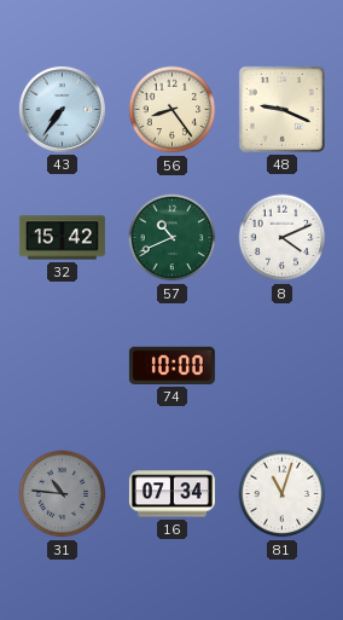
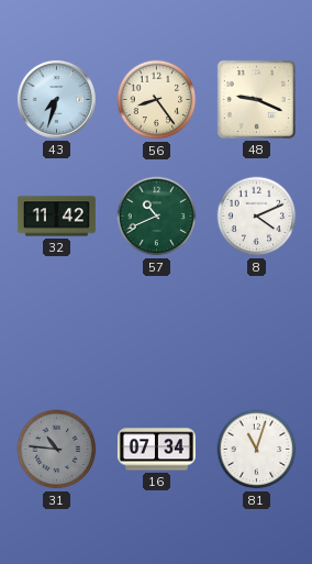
43: 7:36 -> 7:33
32: 15:42 -> 11:42
74: 10:00 -> none
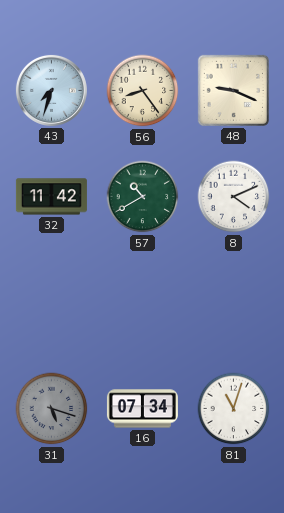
57: 10:41 -> 10:40
31: 10:46 -> 5:18
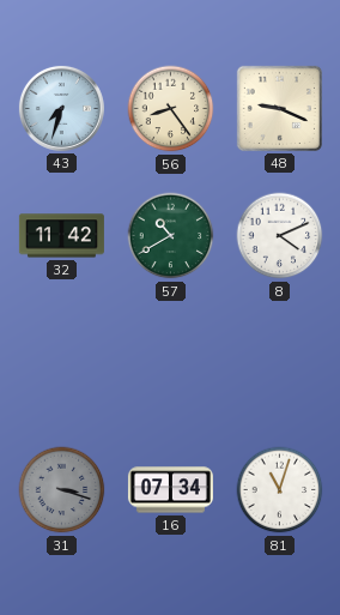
31: 5:18 -> 3:18
